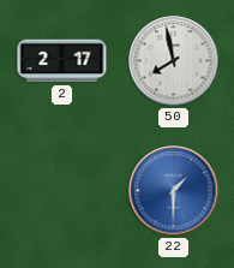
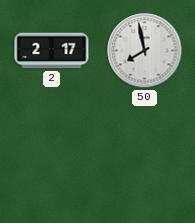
22: 1:30 -> none
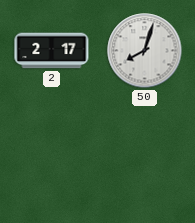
50: 7:58 -> 8:03
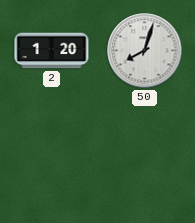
2: 2:17 -> 1:20
